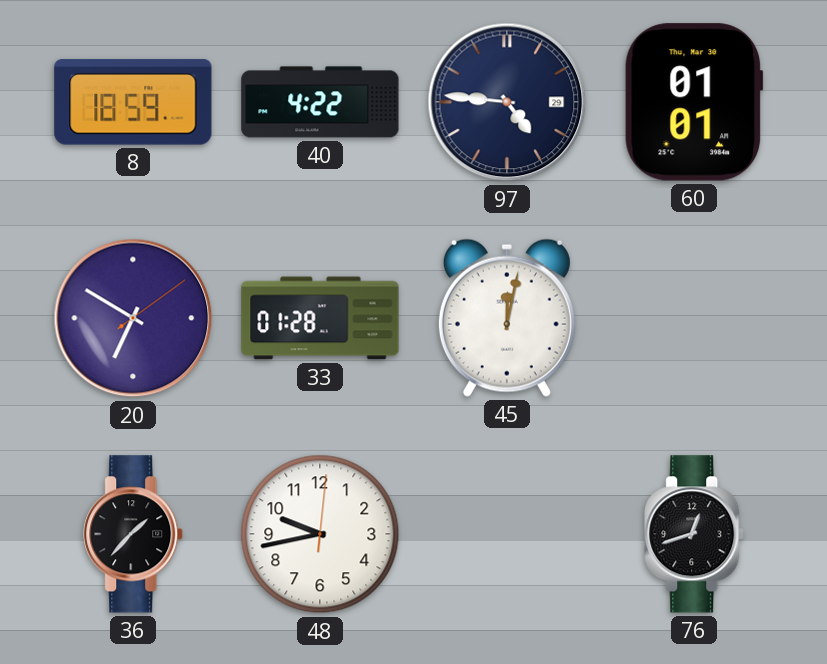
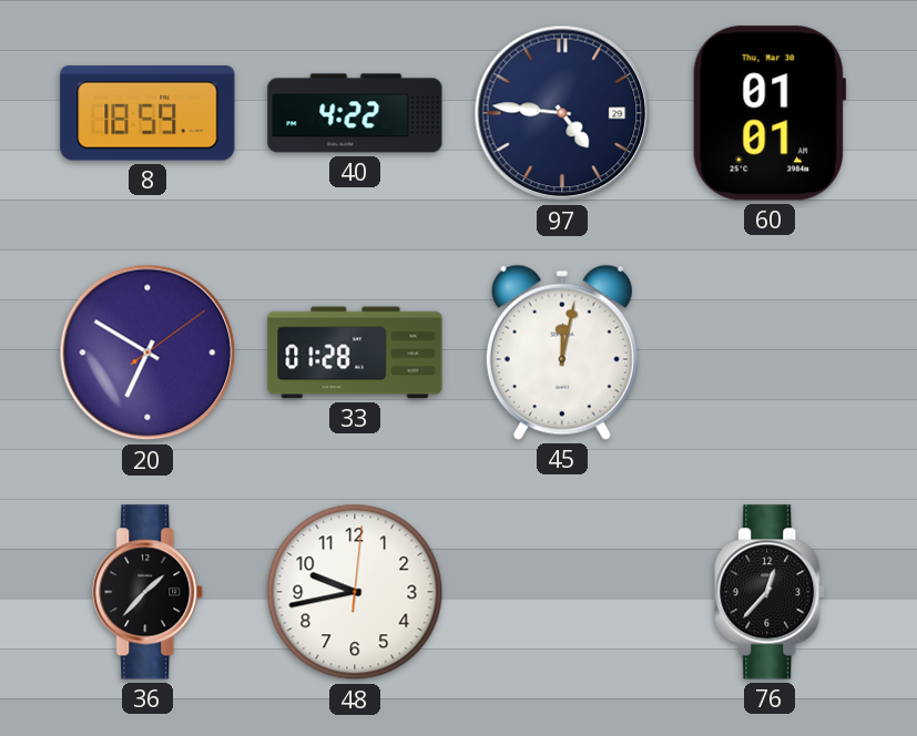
76: 12:42 -> 12:37
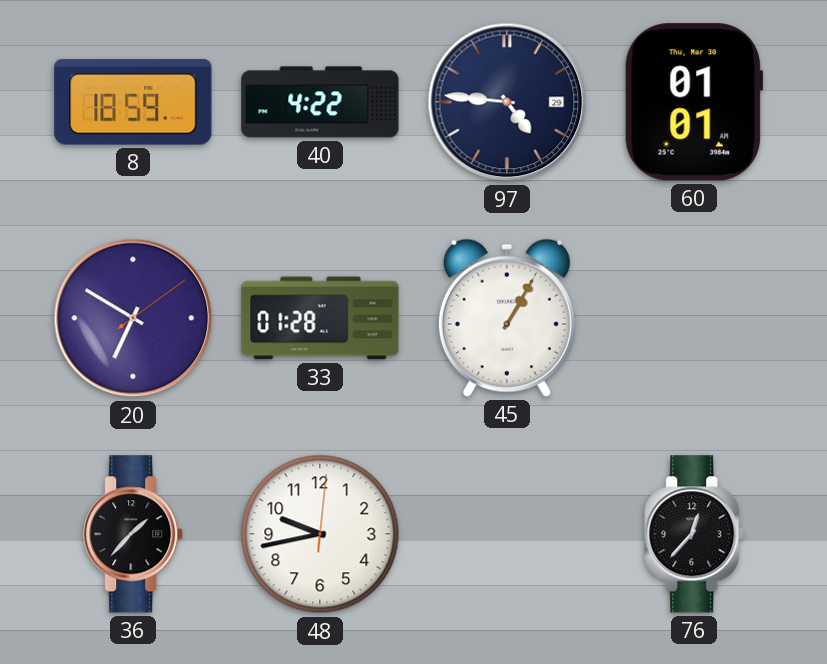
45: 12:02 -> 1:05
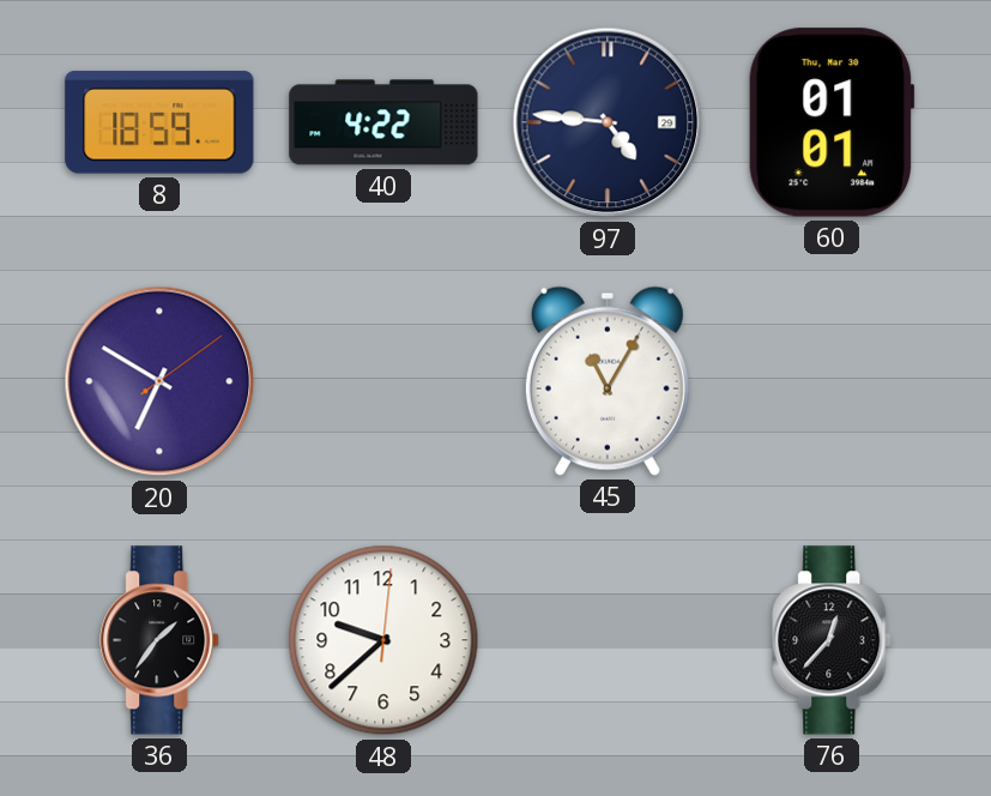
33: 01:28 -> none
45: 1:05 -> 11:05
36: 1:37 -> 1:36
48: 9:43 -> 9:38
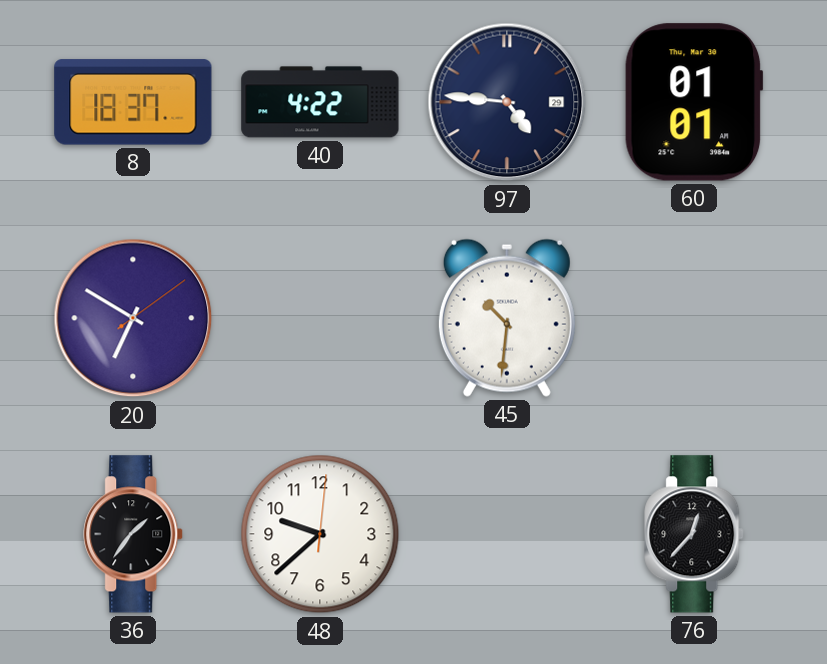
8: 18:59 -> 18:37
45: 11:05 -> 10:31
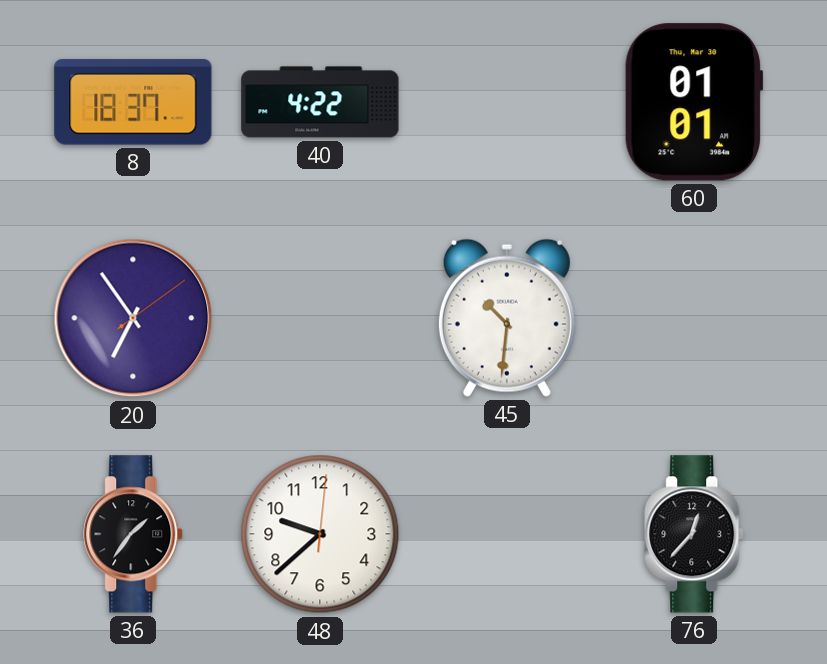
97: 4:46 -> none
20: 6:50 -> 6:54
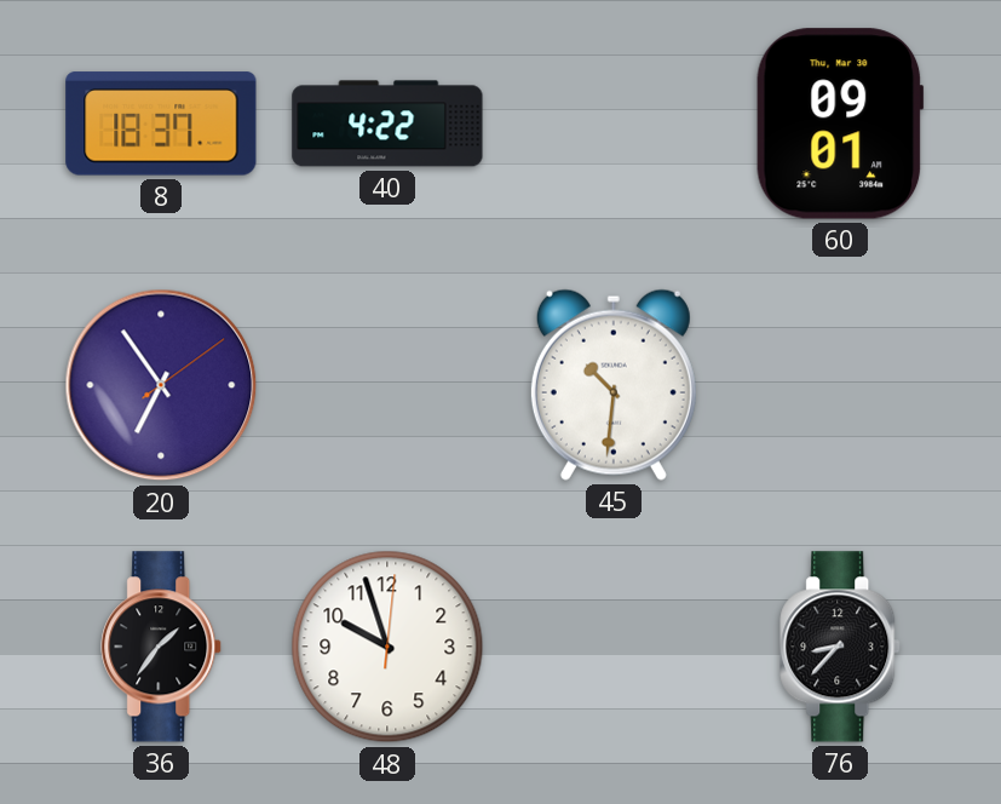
60: 01:01 -> 09:01
48: 9:38 -> 9:57
76: 12:37 -> 8:37
